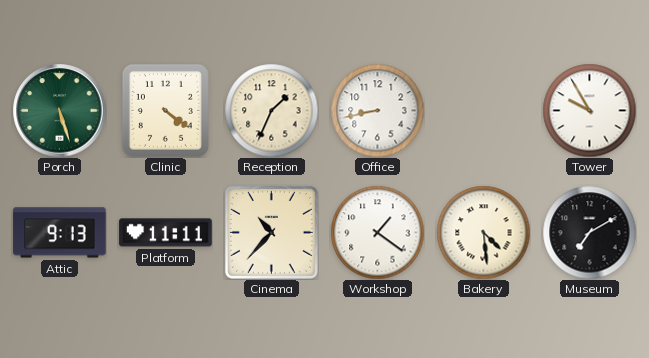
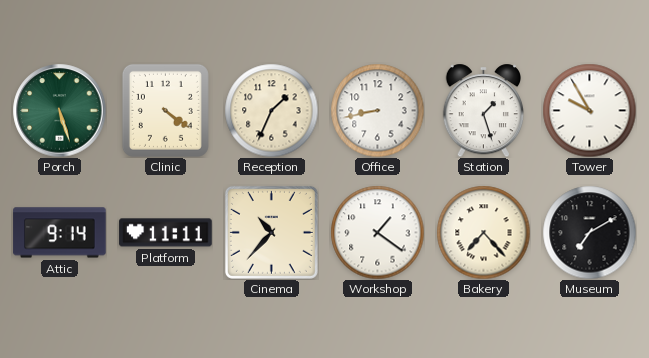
Station: none -> 1:27
Attic: 9:13 -> 9:14
Bakery: 4:29 -> 7:23
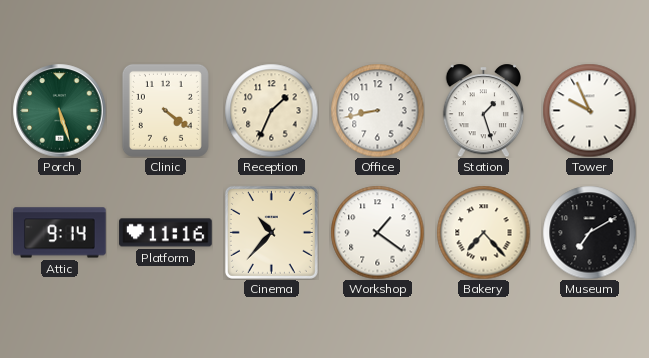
Tower: 9:55 -> 9:56
Platform: 11:11 -> 11:16
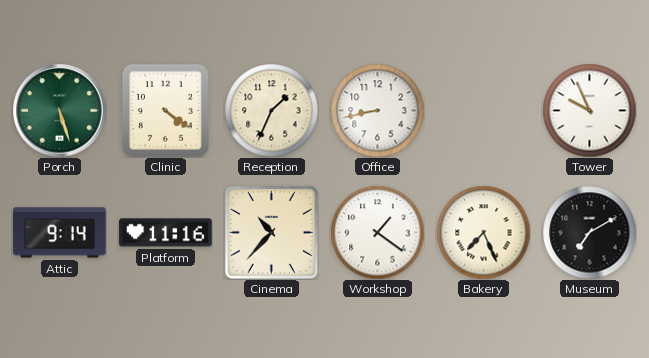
Station: 1:27 -> none
Bakery: 7:23 -> 7:26
